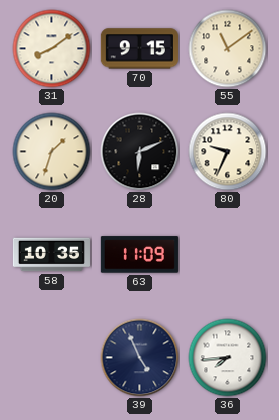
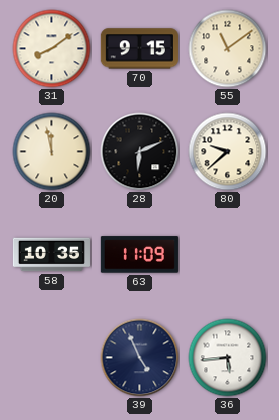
20: 1:33 -> 11:58
80: 9:34 -> 9:38
36: 7:44 -> 5:44
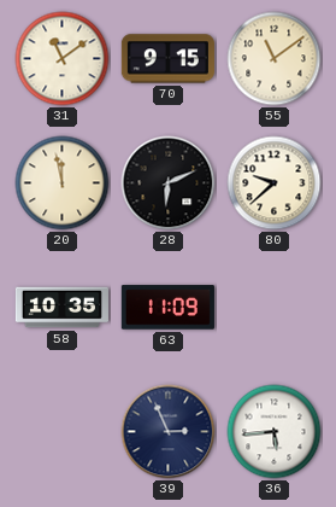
31: 8:09 -> 11:09
39: 4:56 -> 2:56
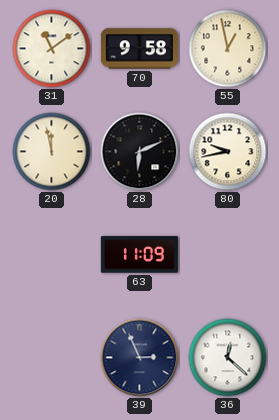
70: 9:15 -> 9:58
55: 11:09 -> 12:58
80: 9:38 -> 9:43
58: 10:35 -> none
36: 5:44 -> 12:22
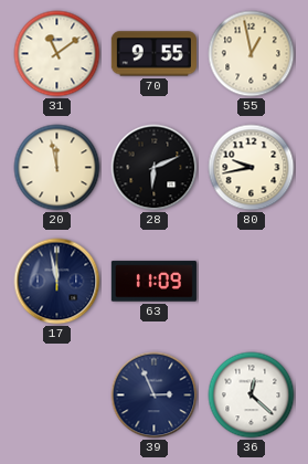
70: 9:58 -> 9:55
17: none -> 11:58
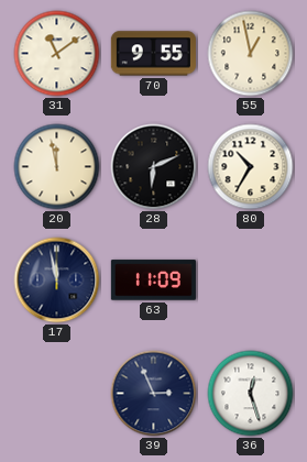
80: 9:43 -> 10:35
36: 12:22 -> 12:27
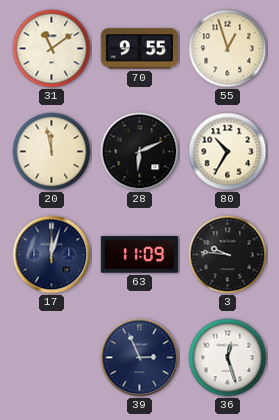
55: 12:58 -> 12:57
17: 11:58 -> 12:03
3: none -> 9:46
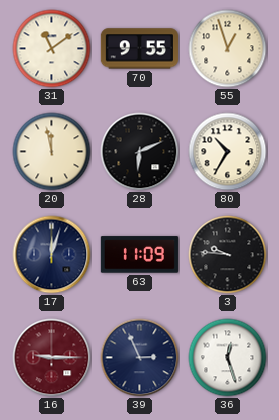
16: none -> 9:15
